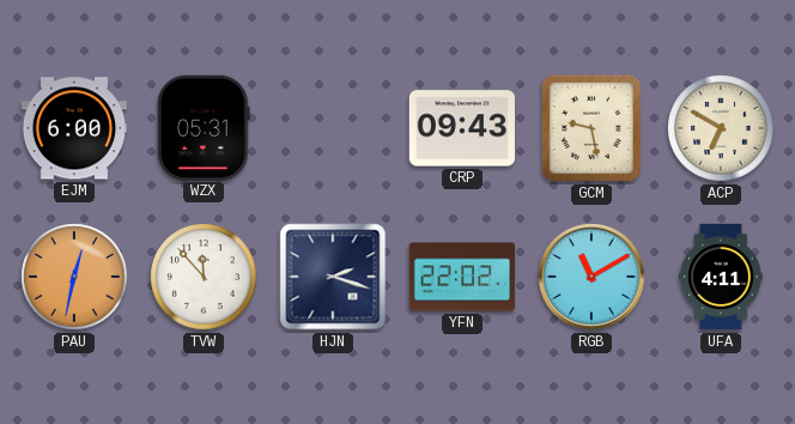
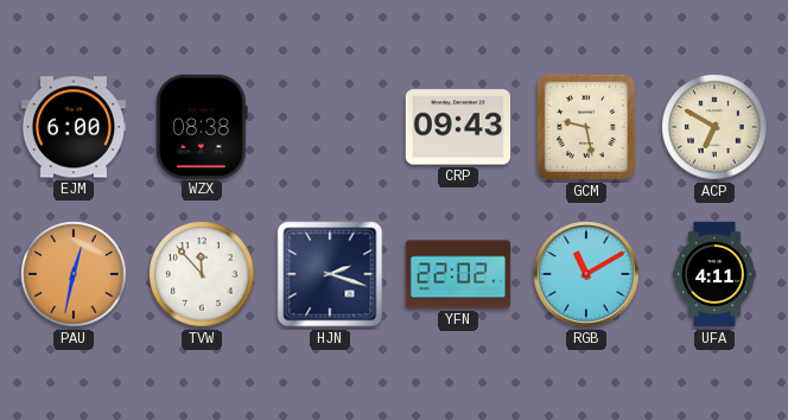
WZX: 05:31 -> 08:38
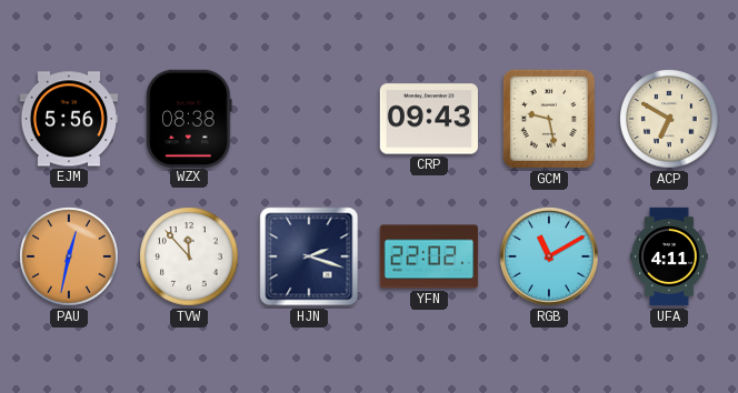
EJM: 6:00 -> 5:56
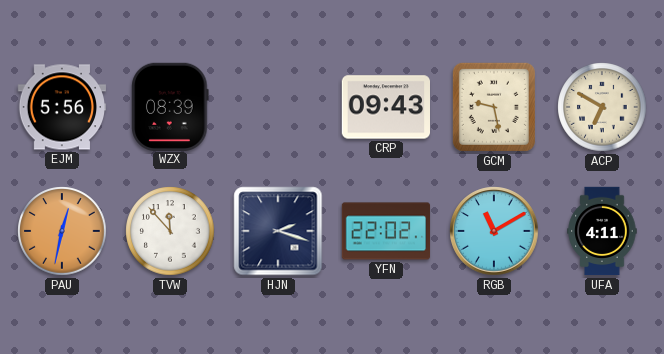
WZX: 08:38 -> 08:39
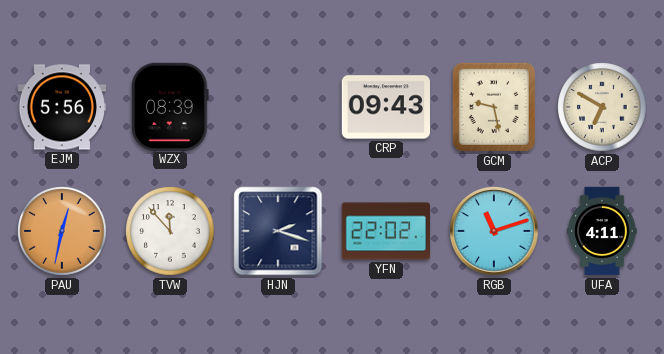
RGB: 11:10 -> 11:12
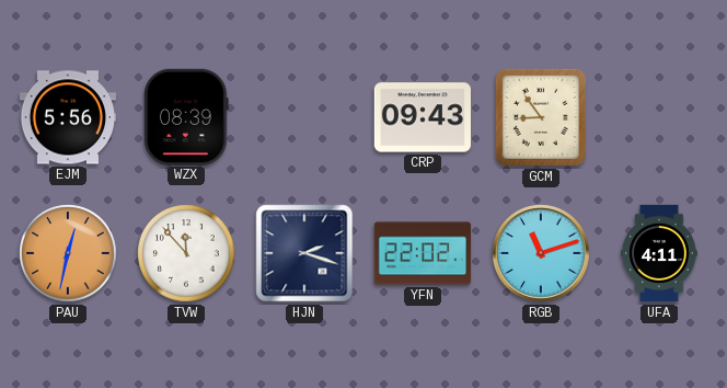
GCM: 9:28 -> 8:54
ACP: 6:50 -> none
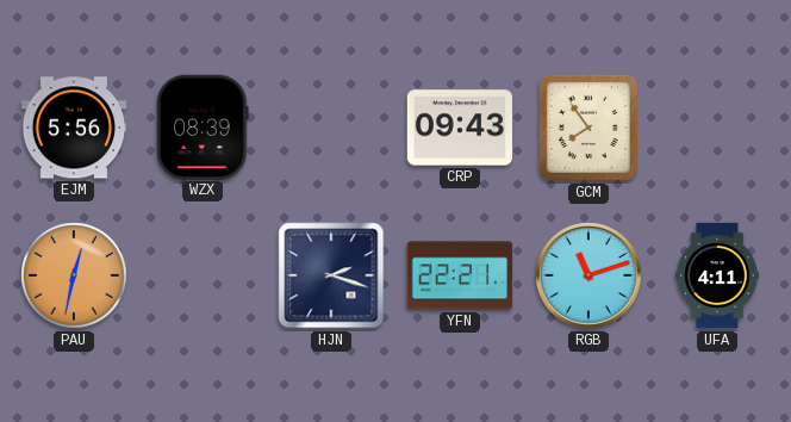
GCM: 8:54 -> 7:54
TVW: 11:53 -> none
YFN: 22:02 -> 22:21
